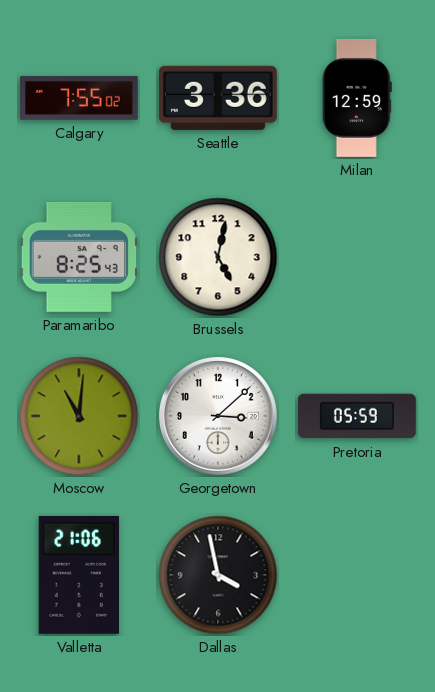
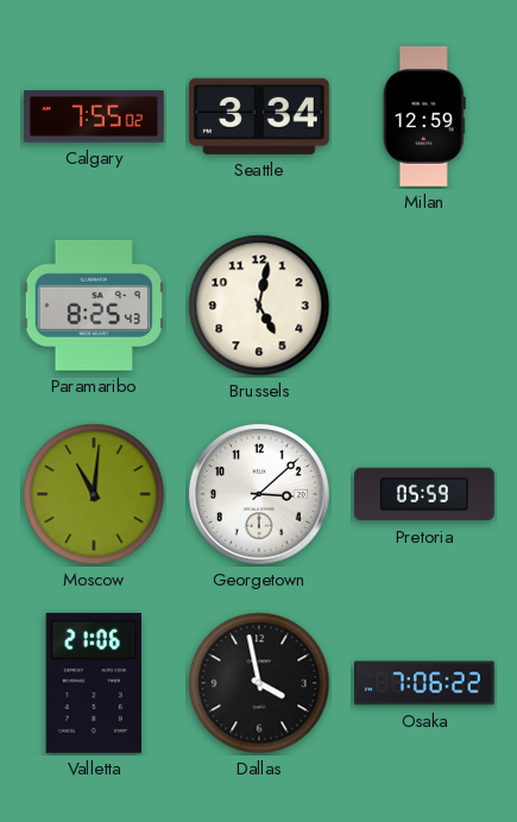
Seattle: 3:36 -> 3:34
Osaka: none -> 7:06
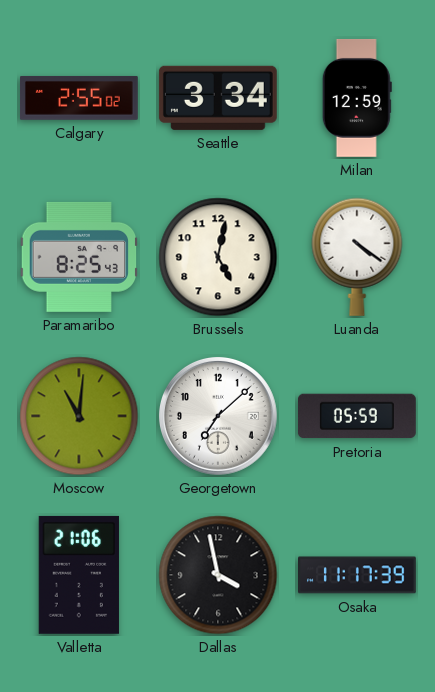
Calgary: 7:55 -> 2:55
Luanda: none -> 4:21
Georgetown: 3:08 -> 7:08
Osaka: 7:06 -> 11:17
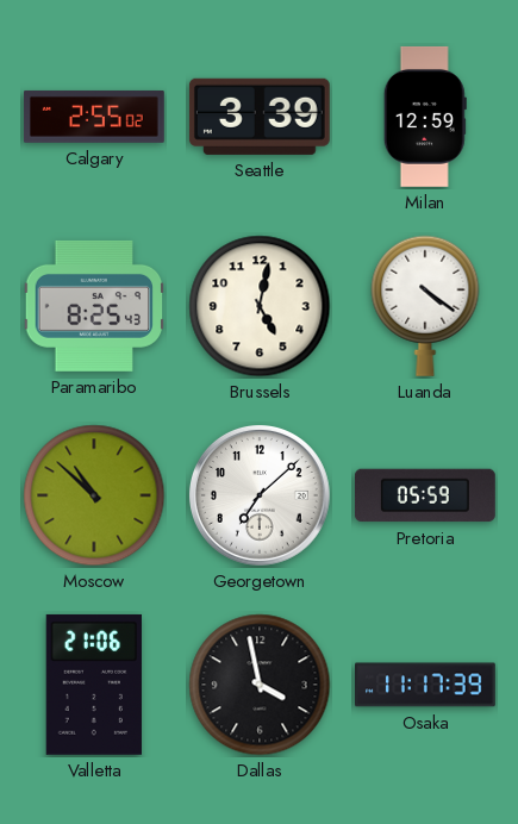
Seattle: 3:34 -> 3:39
Moscow: 11:01 -> 10:52
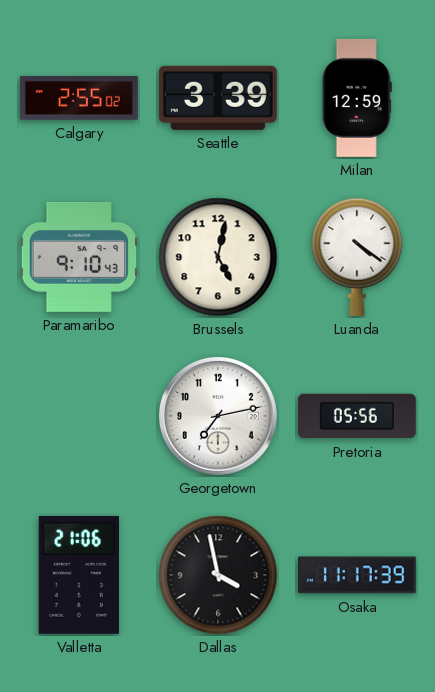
Paramaribo: 8:25 -> 9:10
Moscow: 10:52 -> none
Georgetown: 7:08 -> 7:13
Pretoria: 05:59 -> 05:56
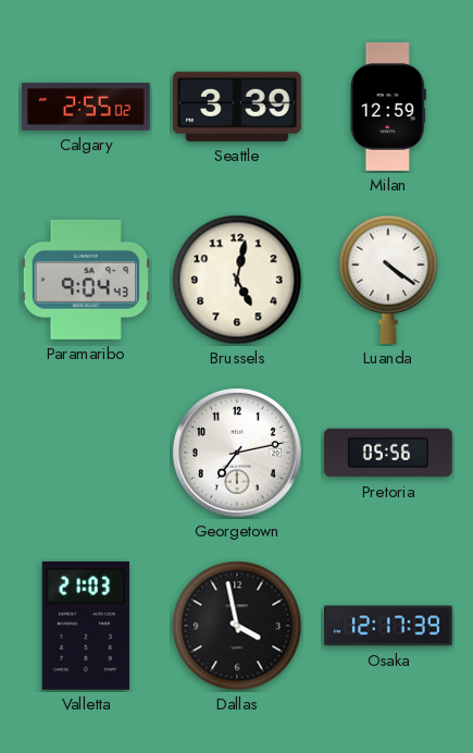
Paramaribo: 9:10 -> 9:04
Valletta: 21:06 -> 21:03
Osaka: 11:17 -> 12:17
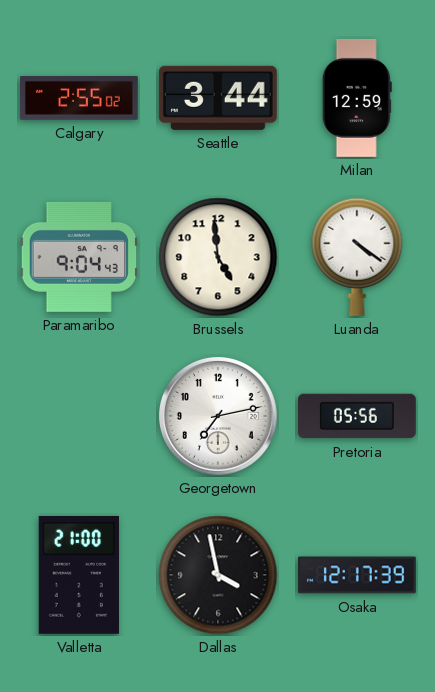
Seattle: 3:39 -> 3:44
Brussels: 5:02 -> 4:59
Valletta: 21:03 -> 21:00
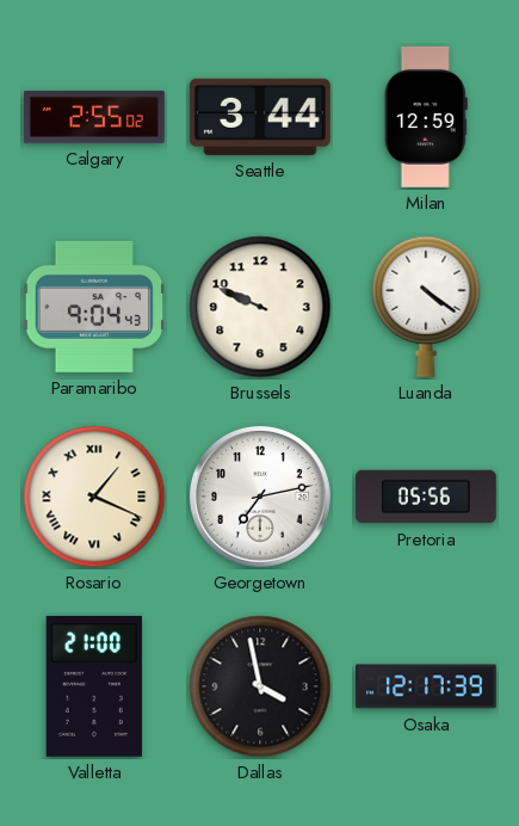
Brussels: 4:59 -> 9:49
Rosario: none -> 1:19
